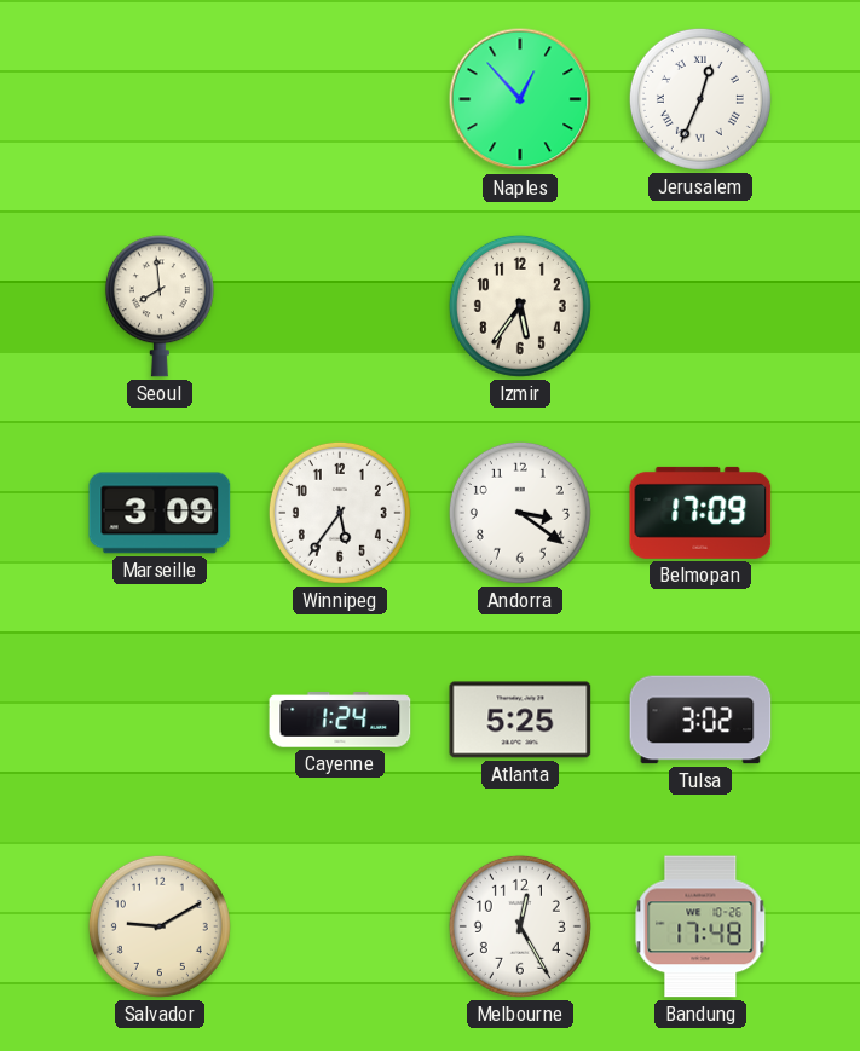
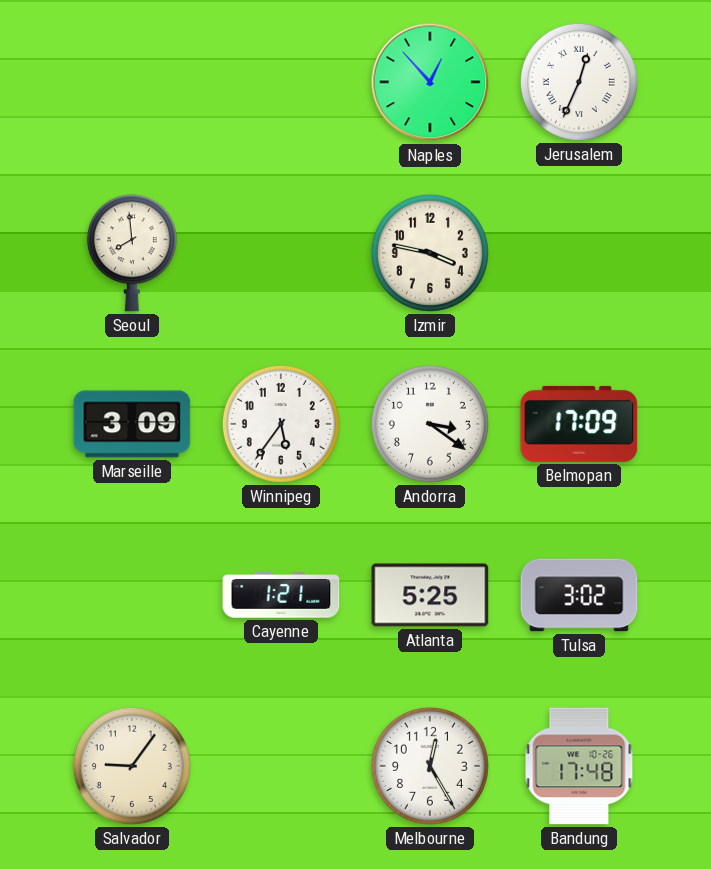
Izmir: 5:36 -> 3:47
Cayenne: 1:24 -> 1:21
Salvador: 9:10 -> 9:06
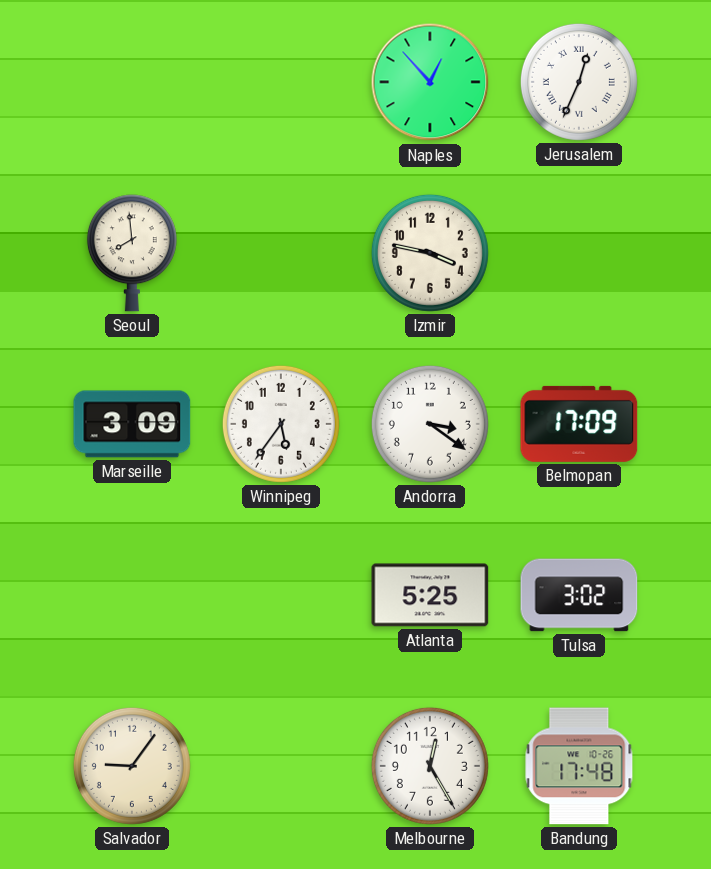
Cayenne: 1:21 -> none
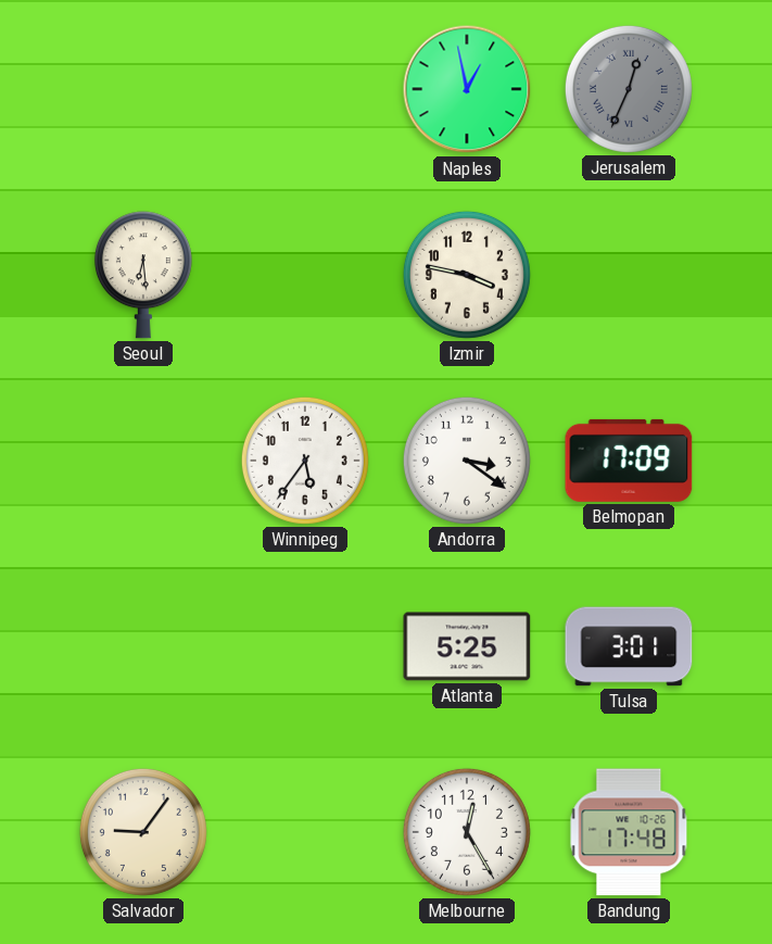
Naples: 12:53 -> 12:58
Jerusalem dial: white -> grey
Seoul: 7:59 -> 6:29
Marseille: 3:09 -> none
Tulsa: 3:02 -> 3:01
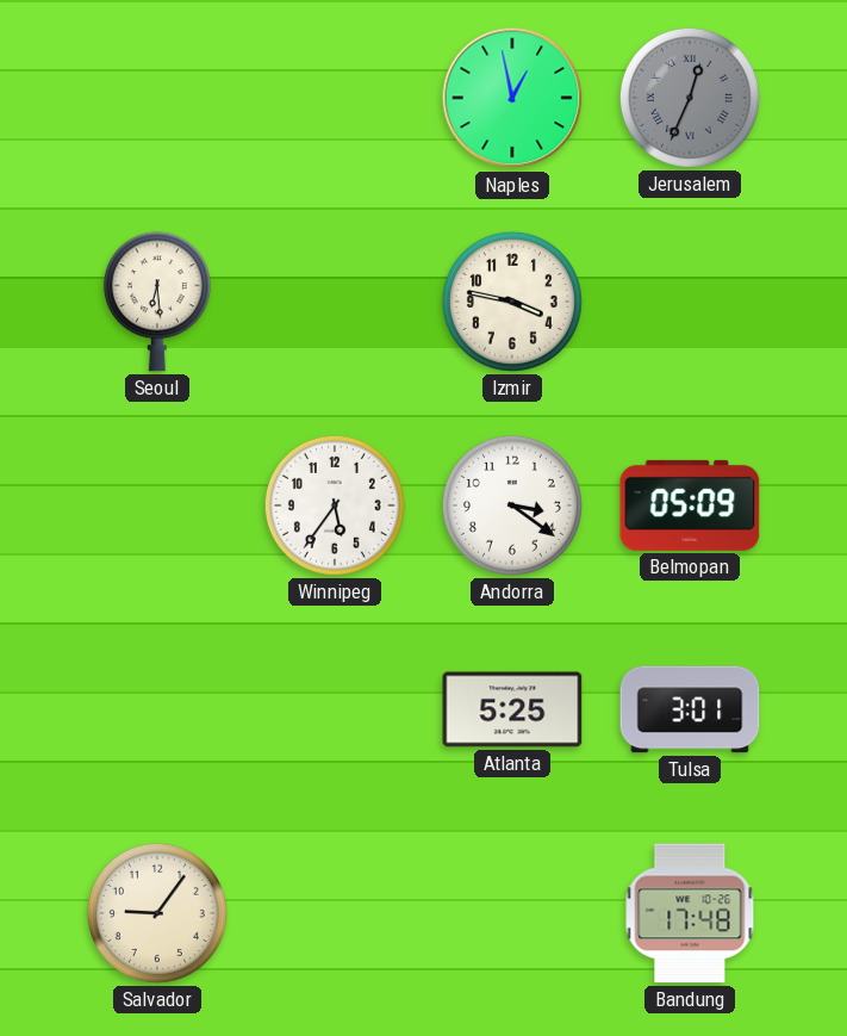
Belmopan: 17:09 -> 05:09
Melbourne: 12:25 -> none
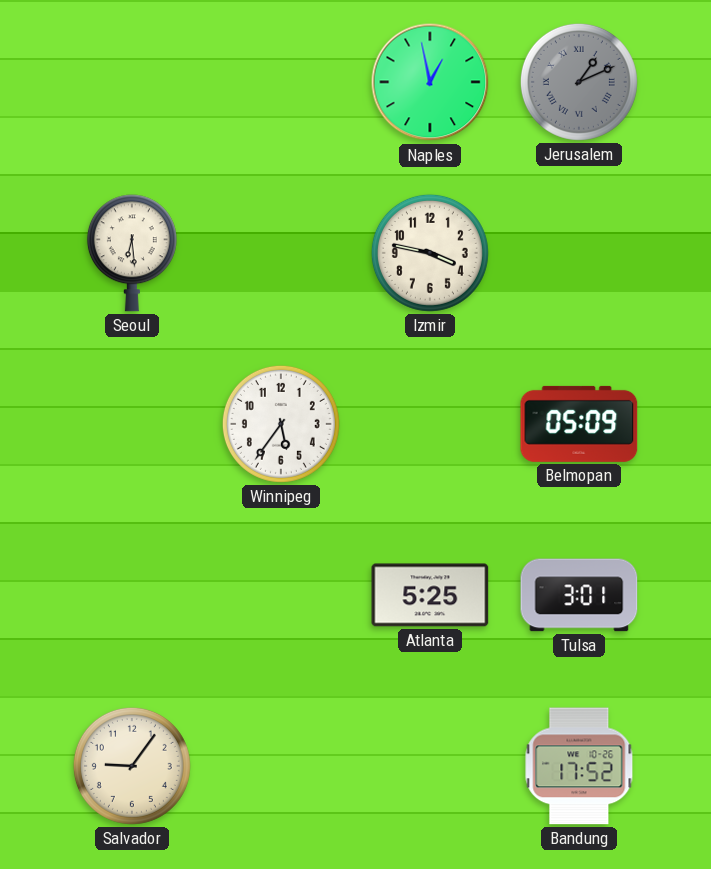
Jerusalem: 12:34 -> 1:11
Andorra: 3:21 -> none
Bandung: 17:48 -> 17:52
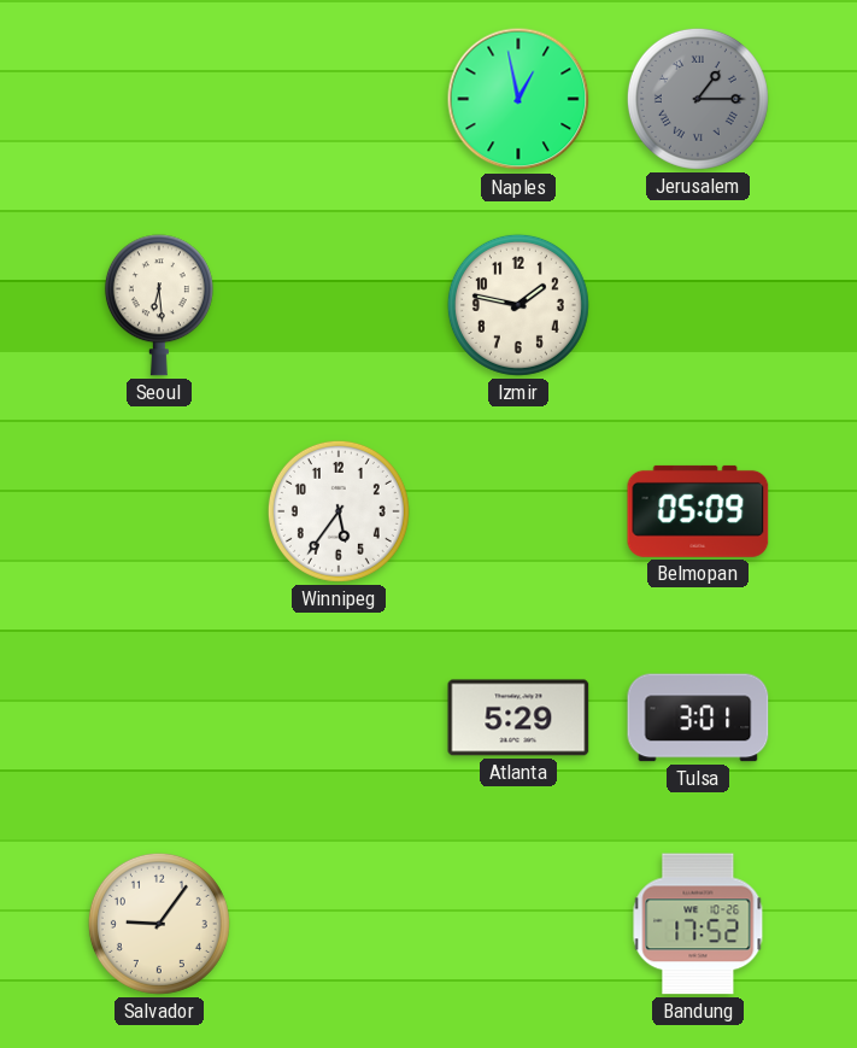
Jerusalem: 1:11 -> 1:15
Izmir: 3:47 -> 1:47
Atlanta: 5:25 -> 5:29
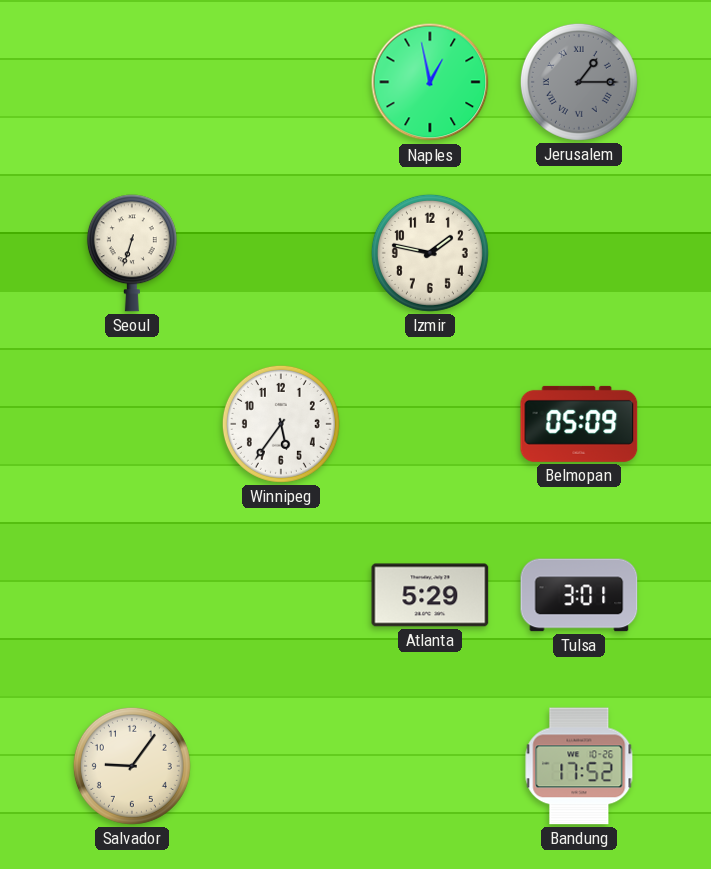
Seoul: 6:29 -> 6:33
